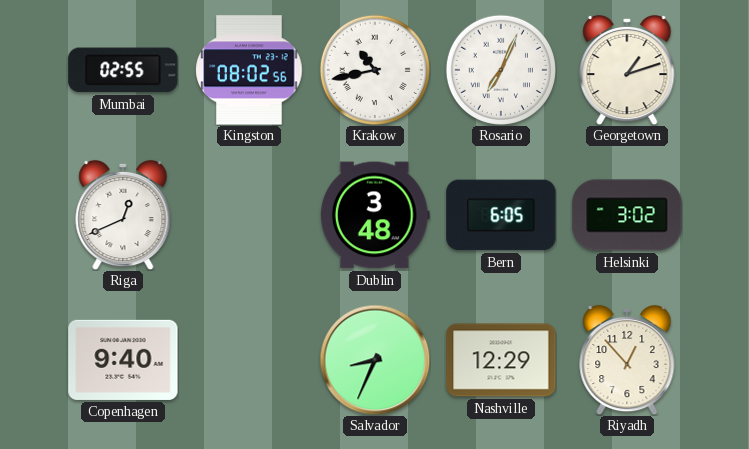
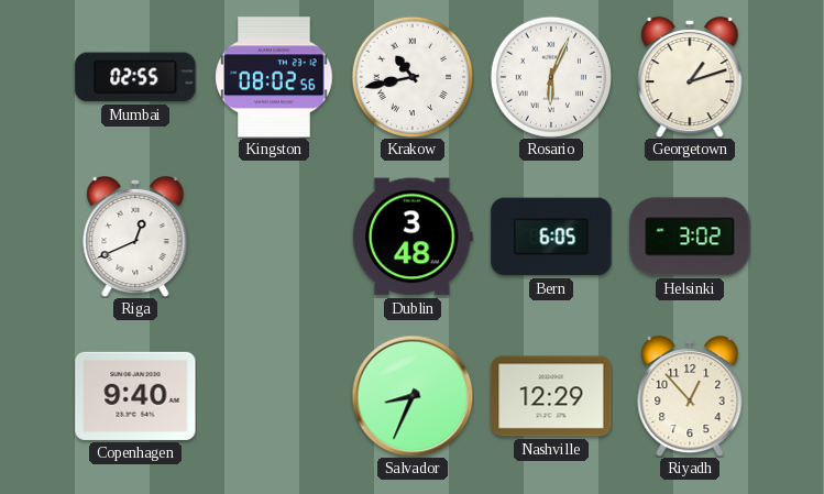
Rosario: 7:04 -> 6:04
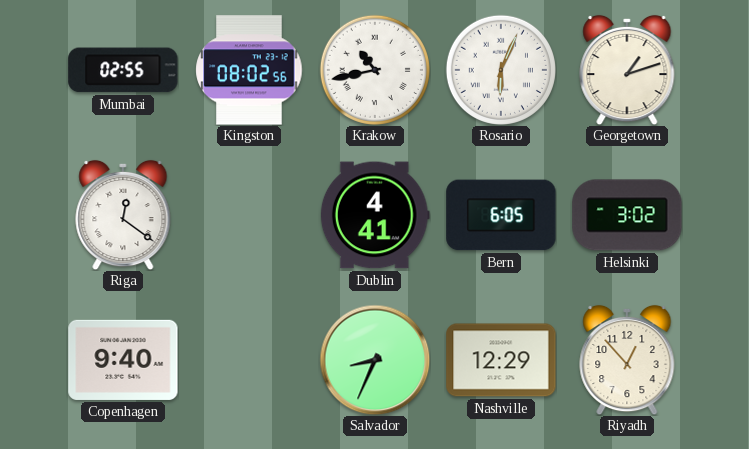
Riga: 12:41 -> 12:21
Dublin: 3:48 -> 4:41
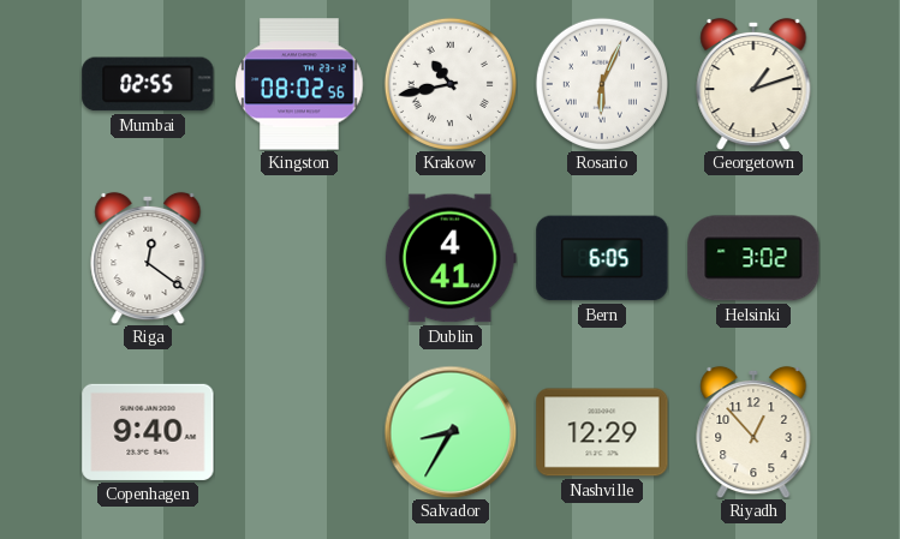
Salvador: 8:34 -> 8:35
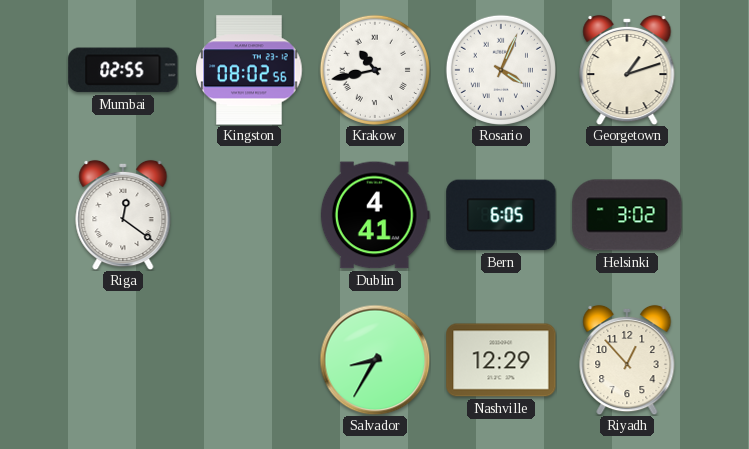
Rosario: 6:04 -> 4:04
Copenhagen: 9:40 -> none
